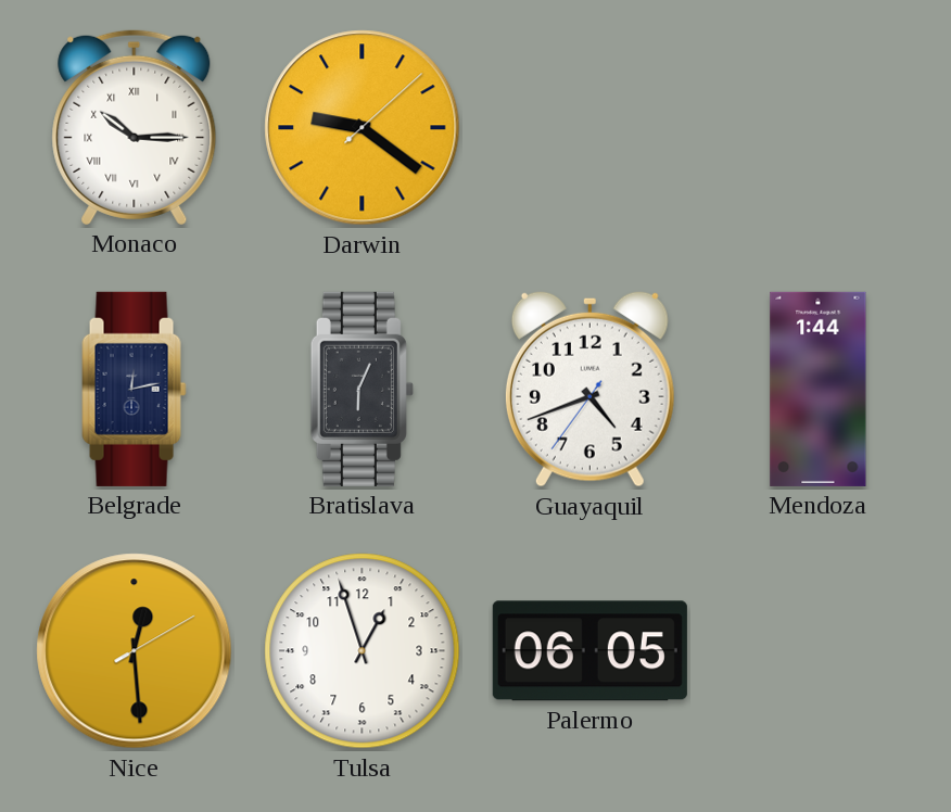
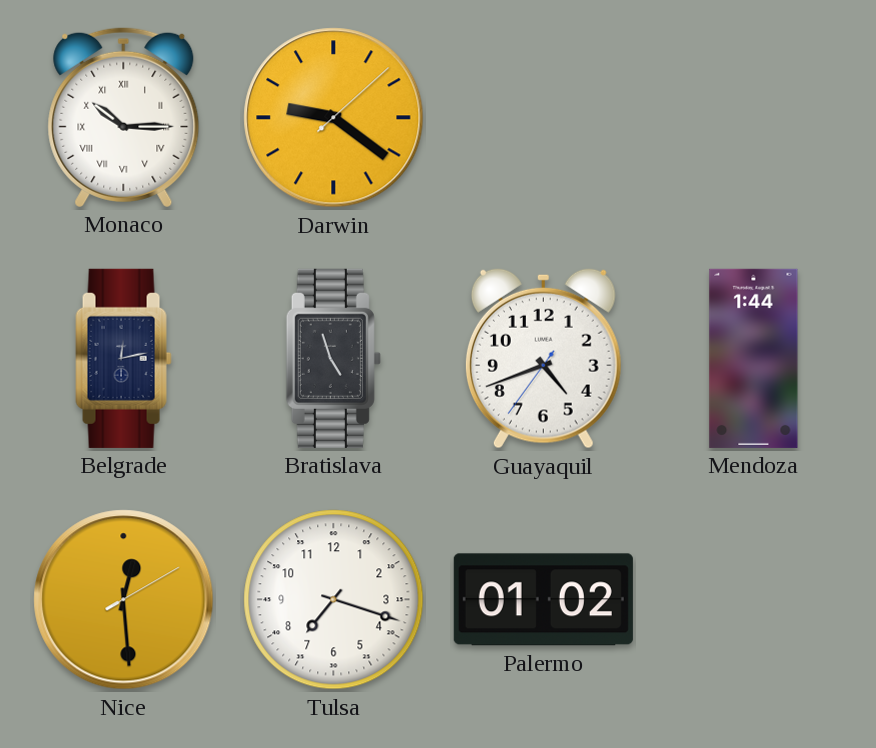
Bratislava: 6:04 -> 4:57
Tulsa: 12:57 -> 7:18
Palermo: 06:05 -> 01:02
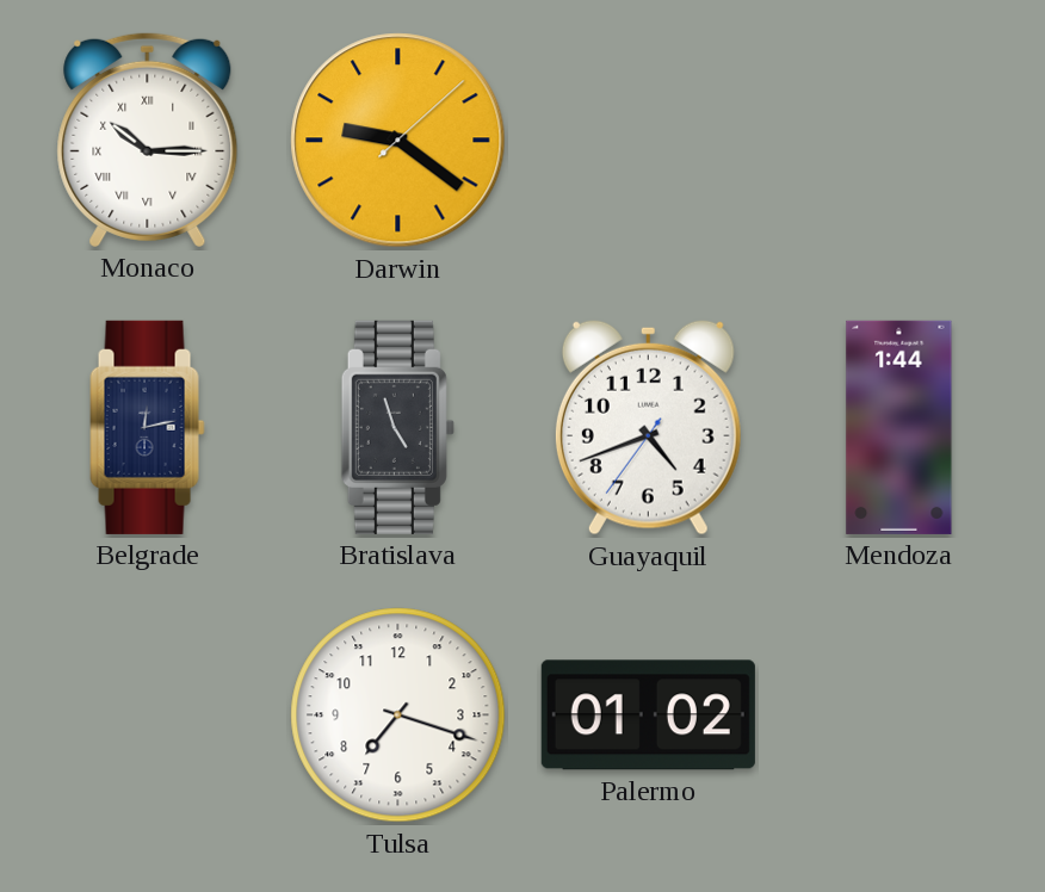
Nice: 12:29 -> none
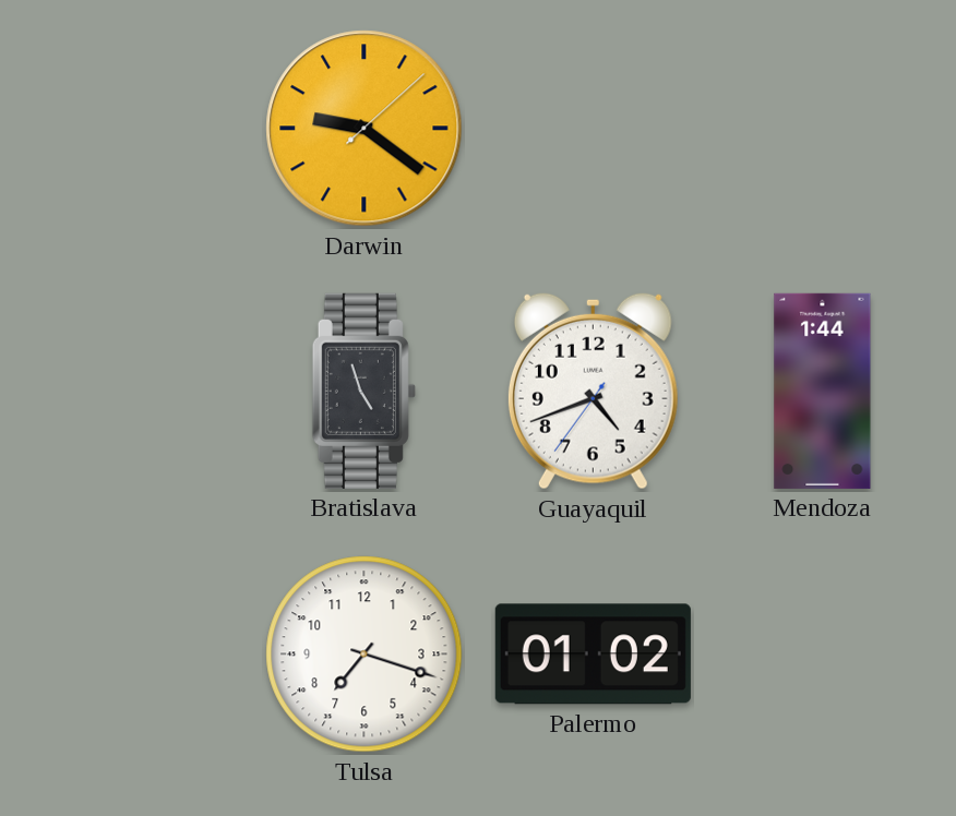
Monaco: 10:15 -> none
Belgrade: 12:13 -> none
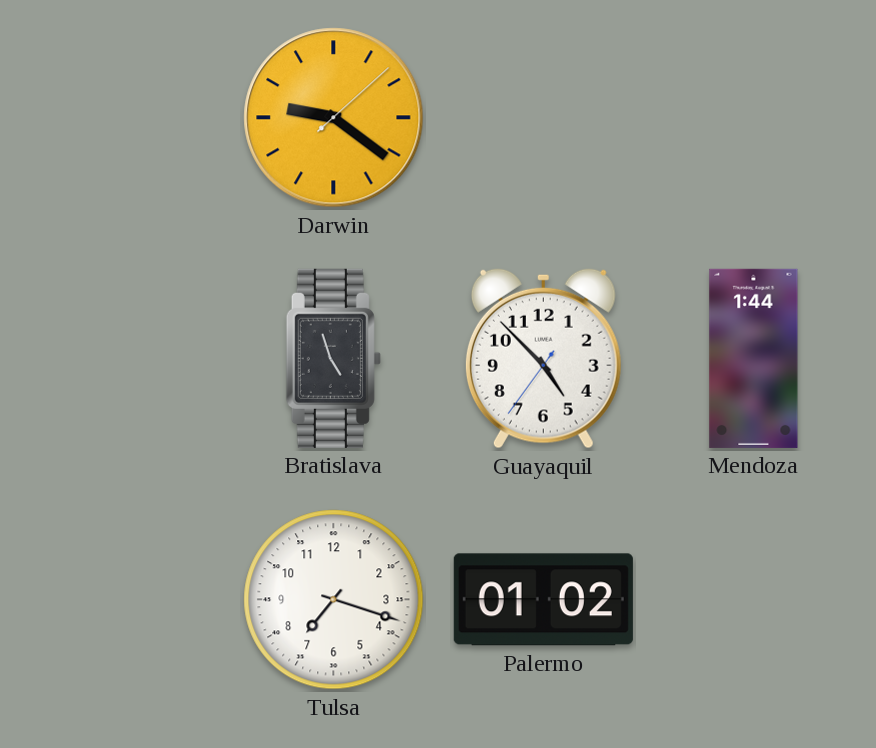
Guayaquil: 4:41 -> 4:52
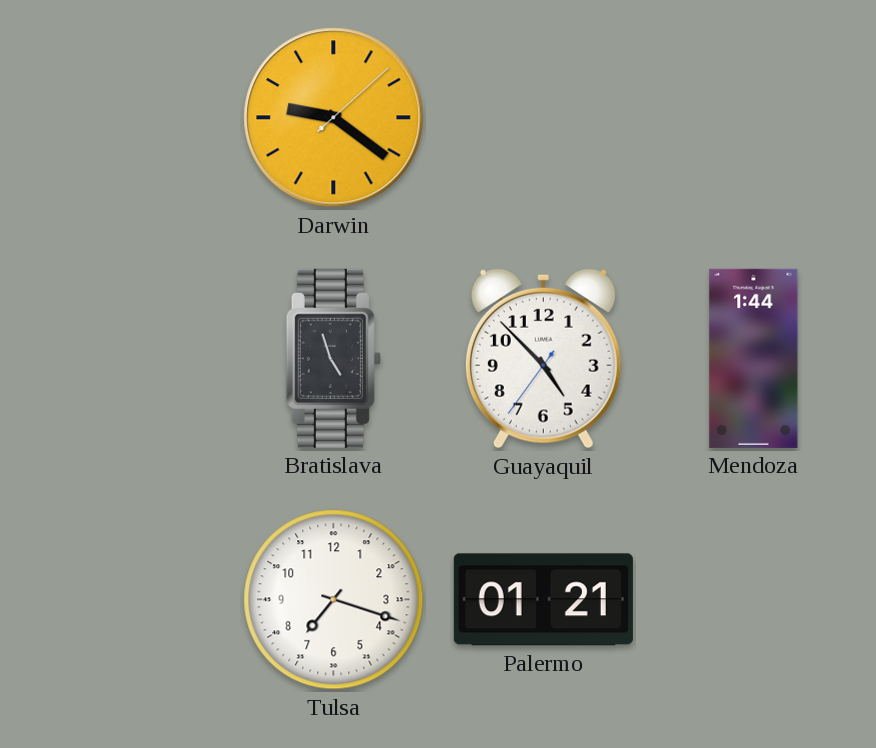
Palermo: 01:02 -> 01:21
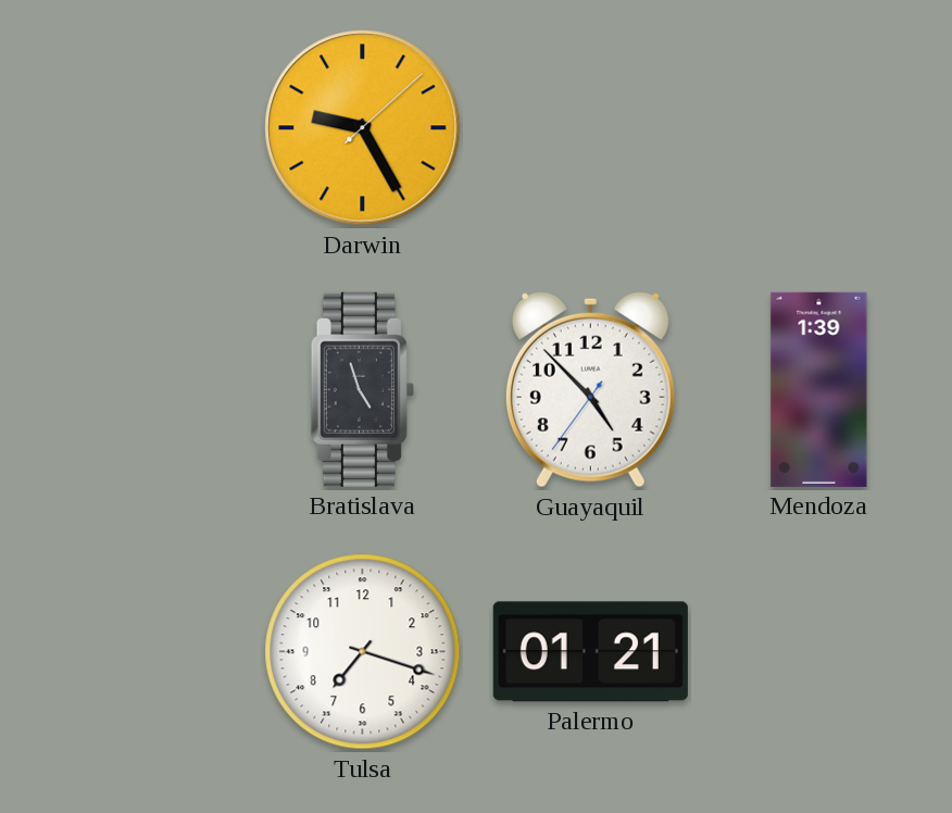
Darwin: 9:21 -> 9:25
Mendoza: 1:44 -> 1:39
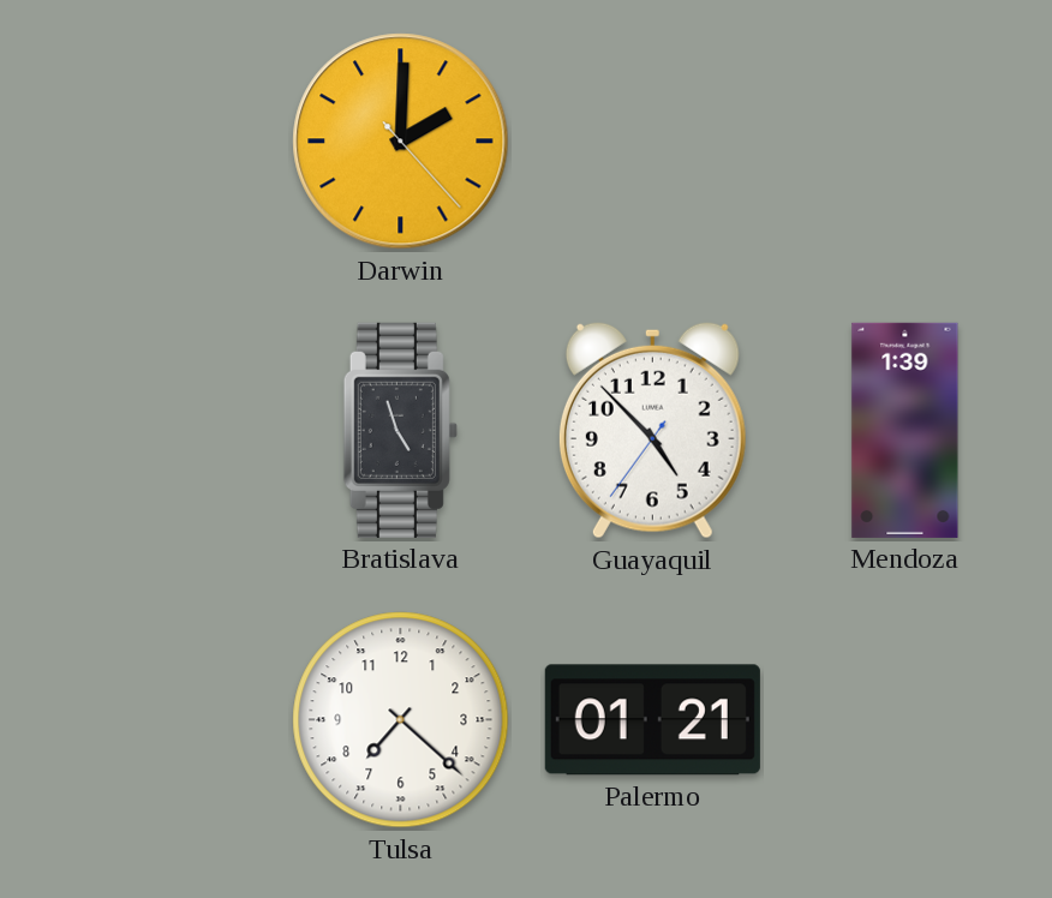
Darwin: 9:25 -> 2:00
Tulsa: 7:18 -> 7:22
